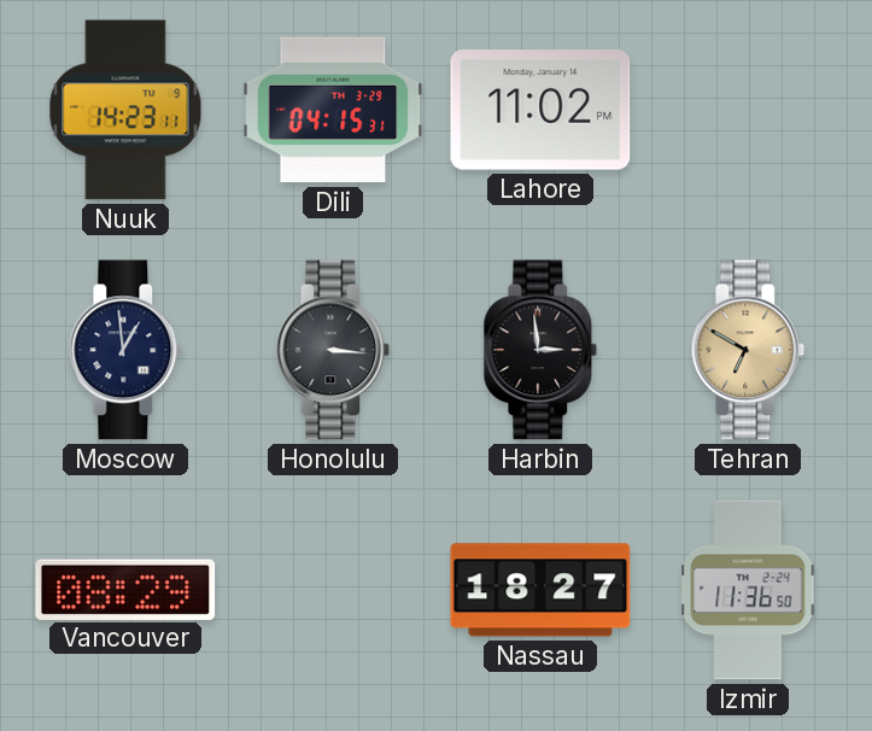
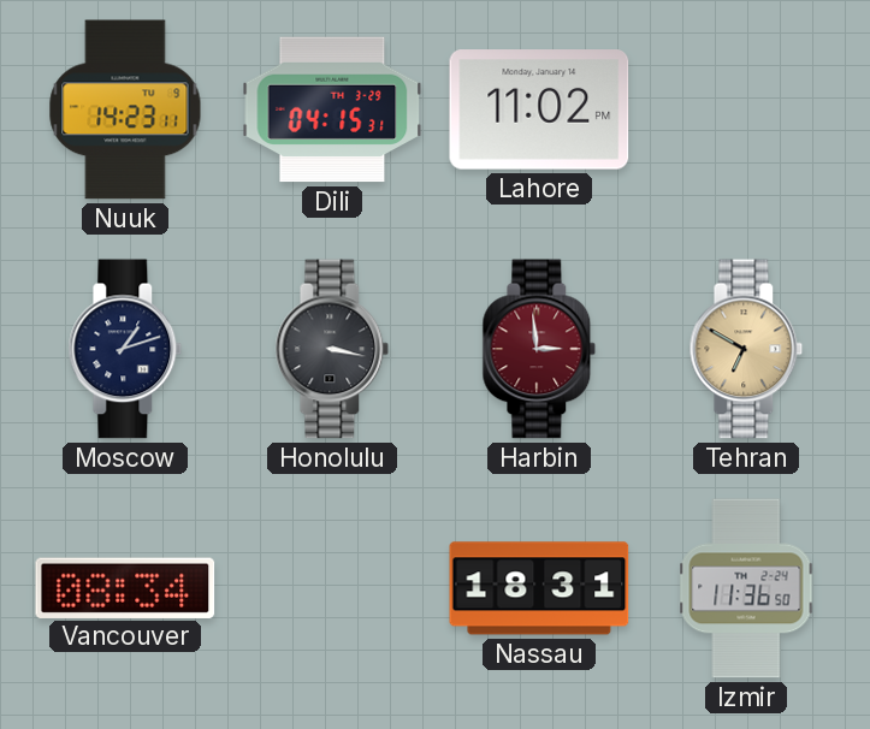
Moscow: 12:59 -> 1:12
Honolulu: 3:16 -> 3:17
Harbin dial: black -> burgundy
Vancouver: 08:29 -> 08:34
Nassau: 18:27 -> 18:31
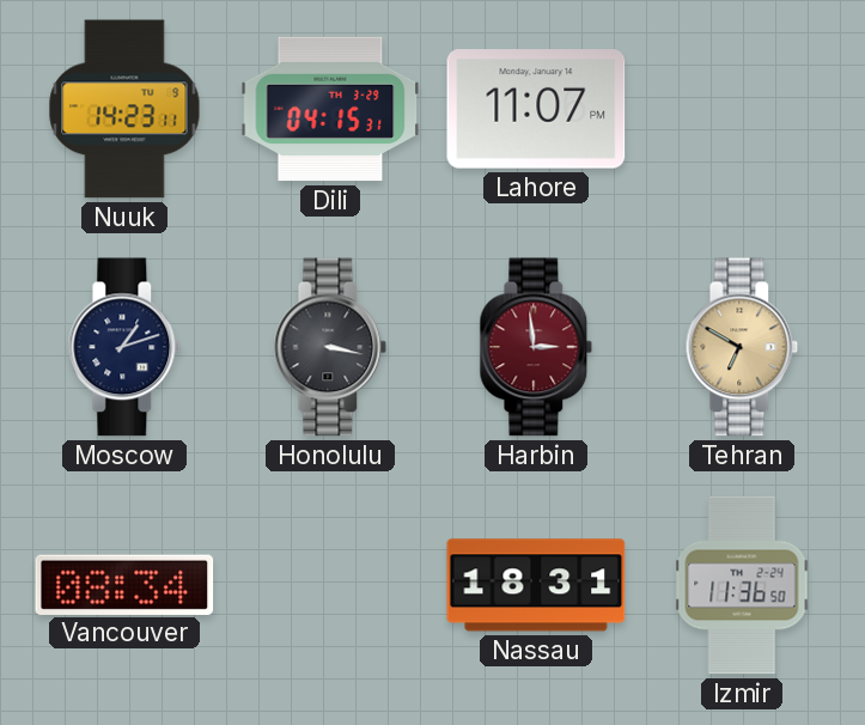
Lahore: 11:02 -> 11:07
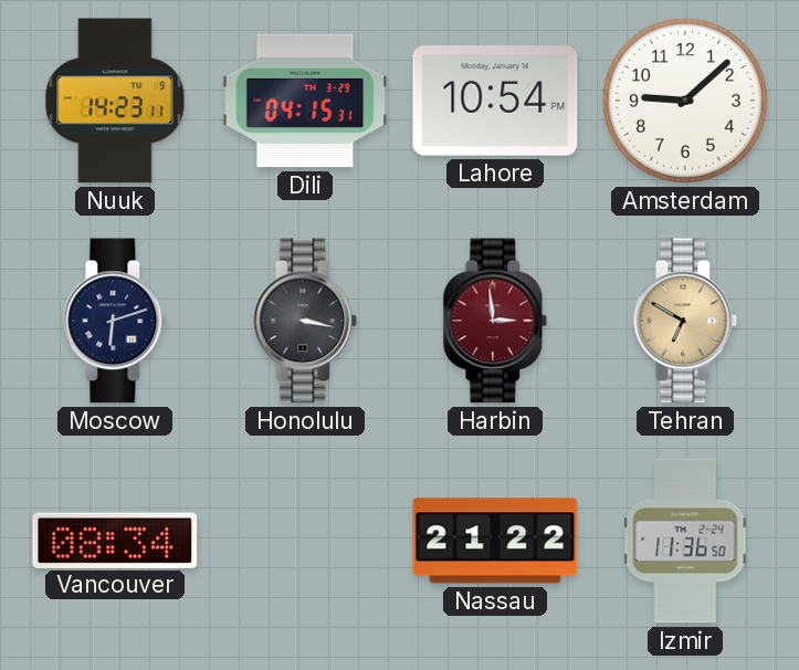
Lahore: 11:07 -> 10:54
Amsterdam: none -> 9:08
Moscow: 1:12 -> 6:12
Nassau: 18:31 -> 21:22
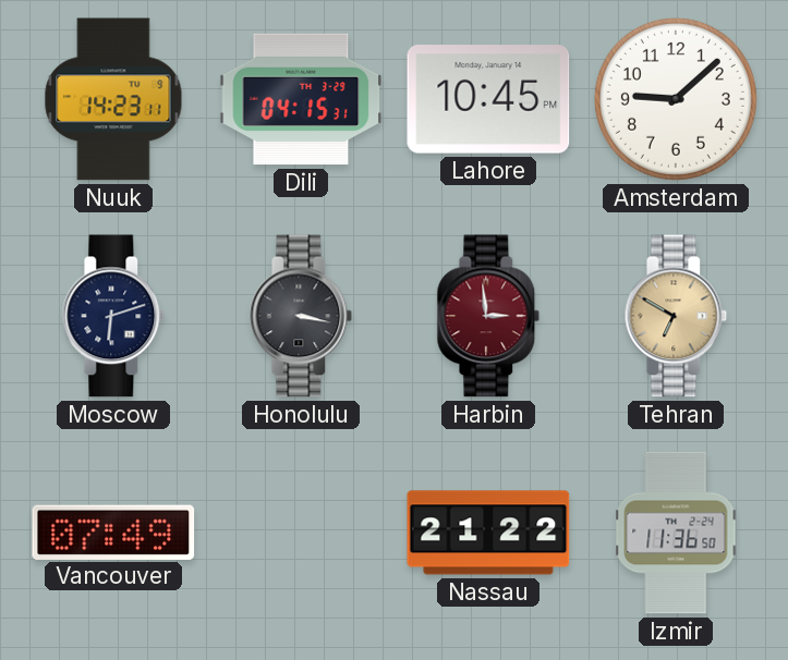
Lahore: 10:54 -> 10:45
Vancouver: 08:34 -> 07:49
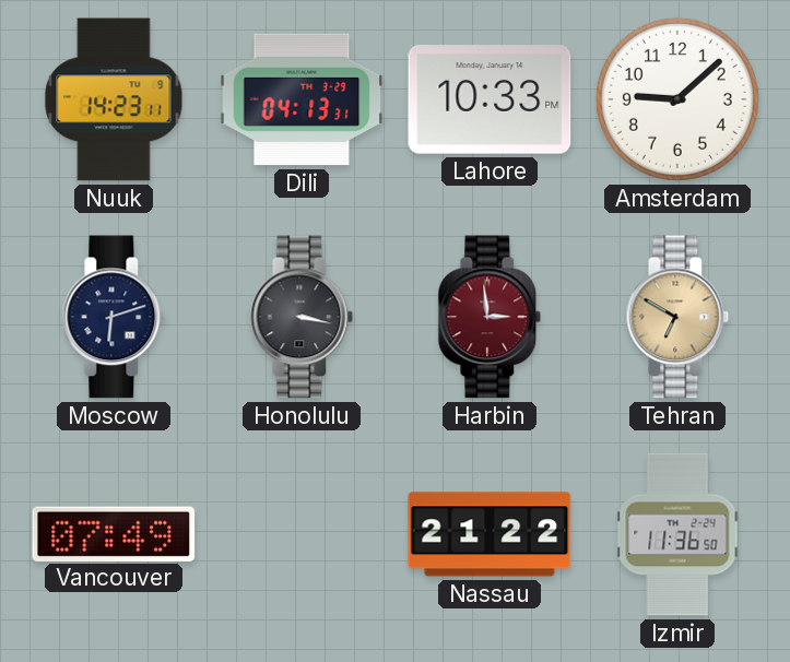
Dili: 04:15 -> 04:13
Lahore: 10:45 -> 10:33
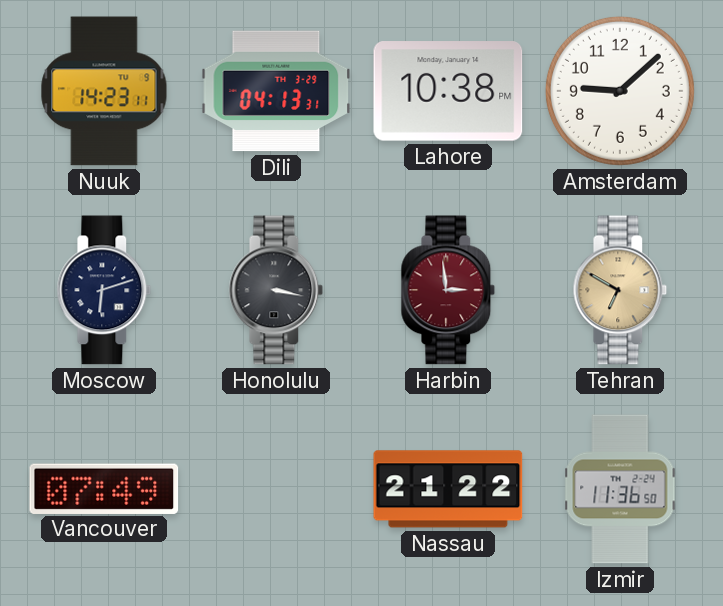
Lahore: 10:33 -> 10:38
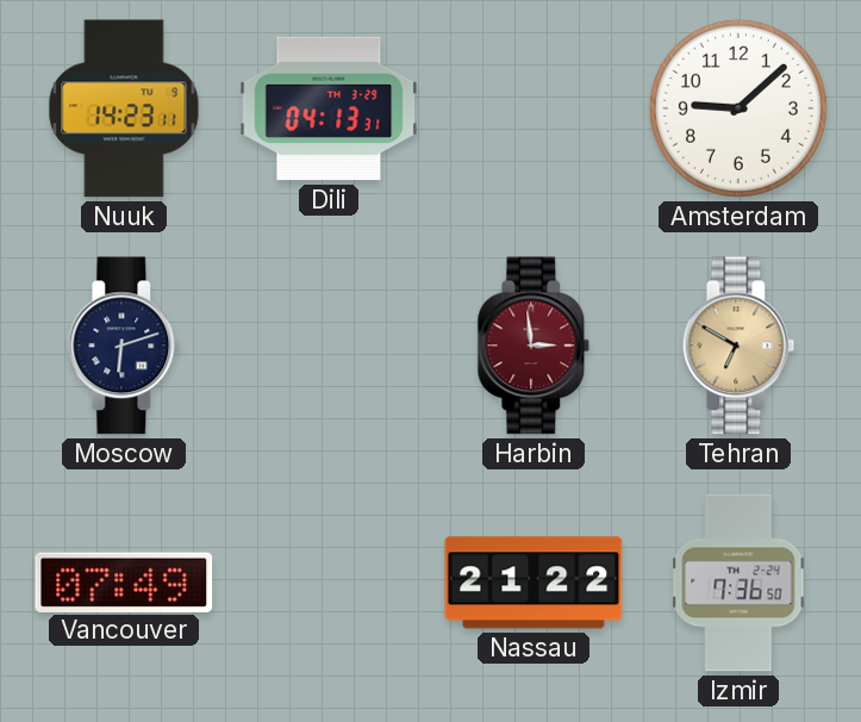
Lahore: 10:38 -> none
Honolulu: 3:17 -> none
Izmir: 11:36 -> 7:36
